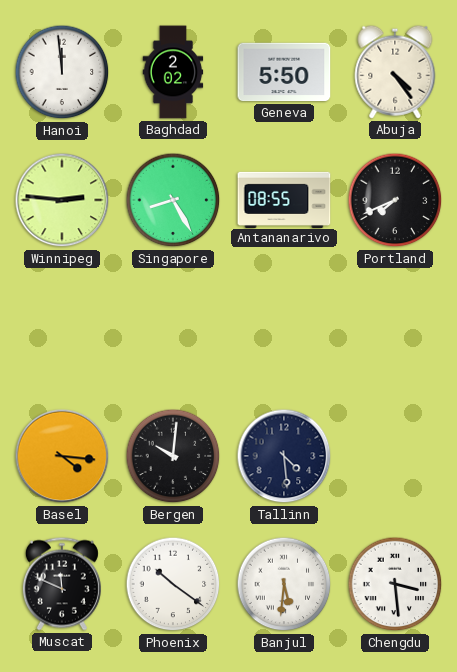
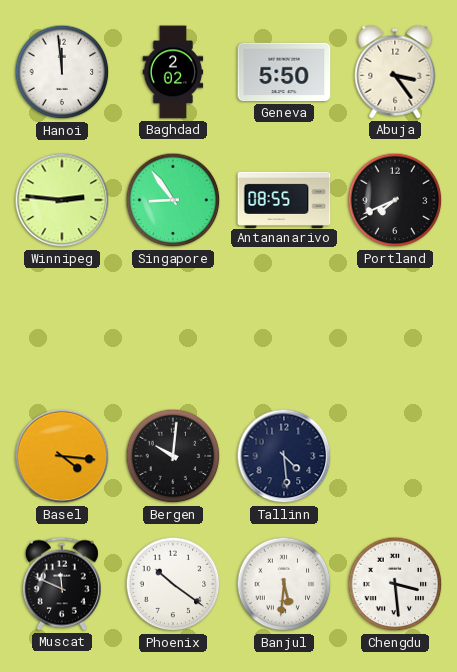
Abuja: 4:24 -> 3:24
Singapore: 8:25 -> 8:54
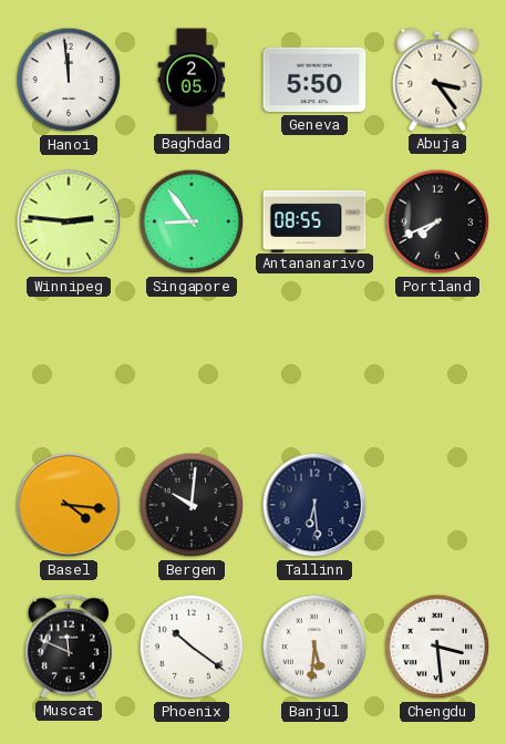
Baghdad: 2:02 -> 2:05
Tallinn: 4:29 -> 6:29
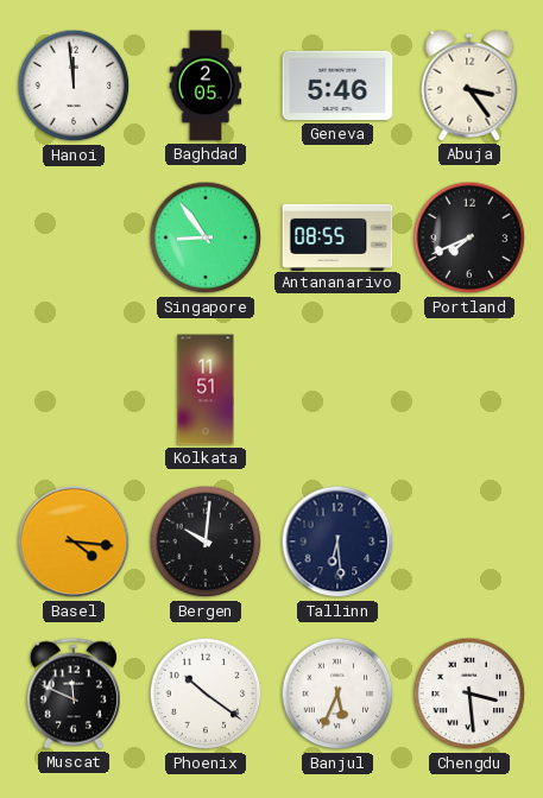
Geneva: 5:50 -> 5:46
Winnipeg: 2:46 -> none
Kolkata: none -> 11:51
Banjul: 5:31 -> 5:34
